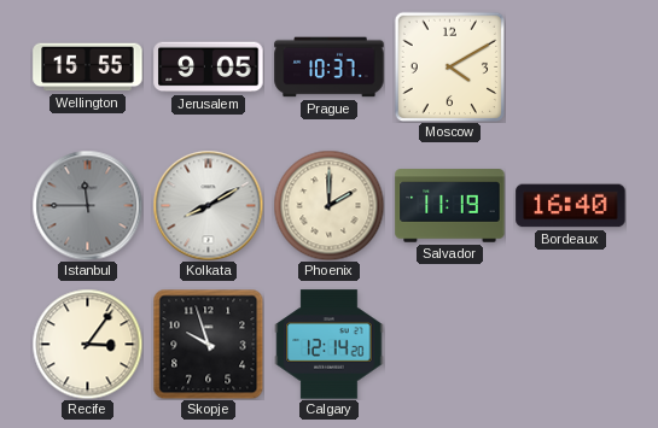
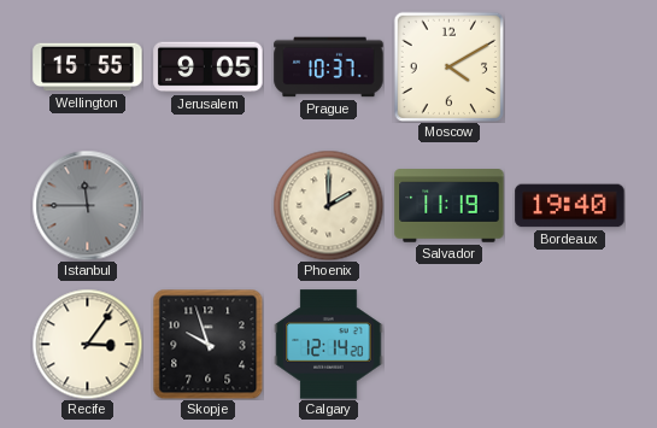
Kolkata: 8:10 -> none
Bordeaux: 16:40 -> 19:40
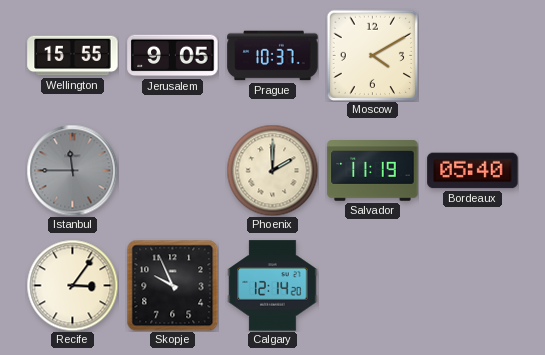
Bordeaux: 19:40 -> 05:40
Skopje: 9:57 -> 9:56
